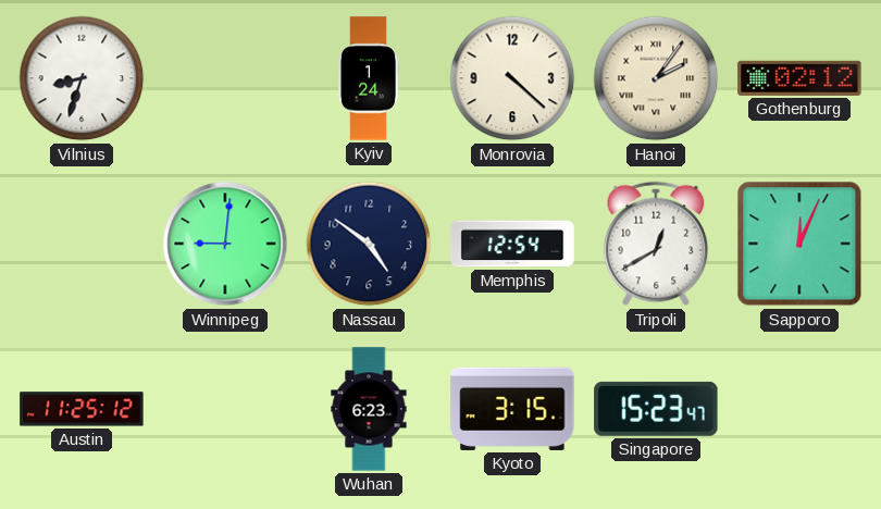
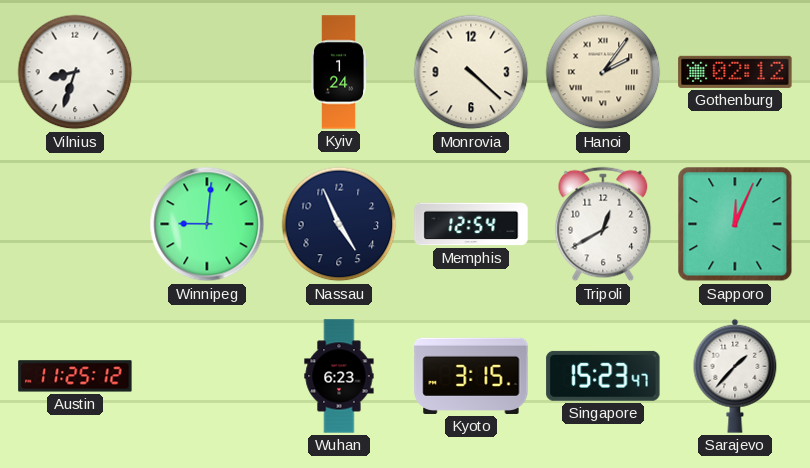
Nassau: 4:51 -> 4:56
Sarajevo: none -> 1:37
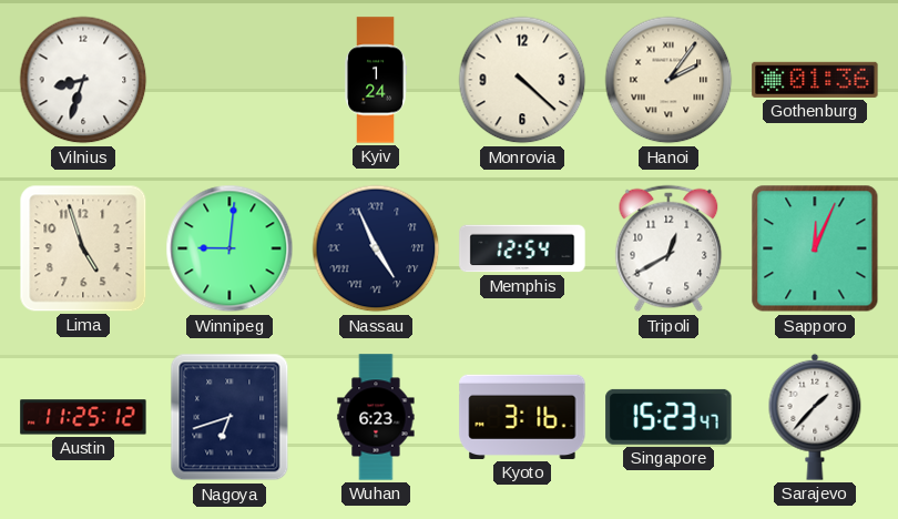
Gothenburg: 02:12 -> 01:36
Lima: none -> 4:57
Nassau numerals: Arabic -> Roman
Nagoya: none -> 6:42
Kyoto: 3:15 -> 3:16
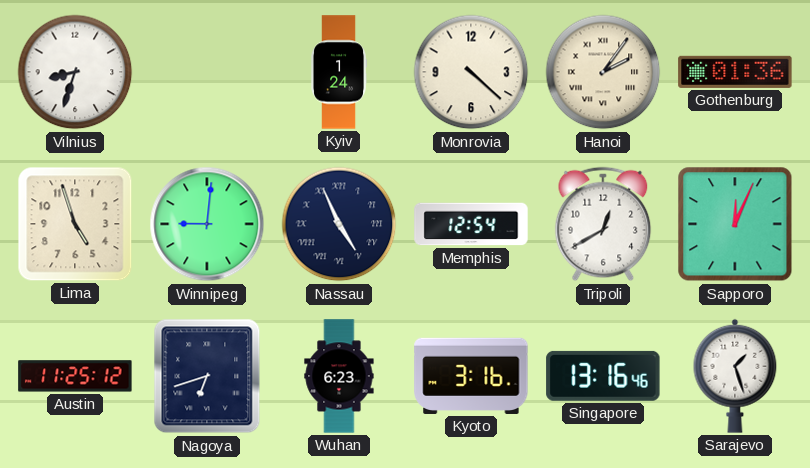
Singapore: 15:23 -> 13:16
Sarajevo: 1:37 -> 1:27
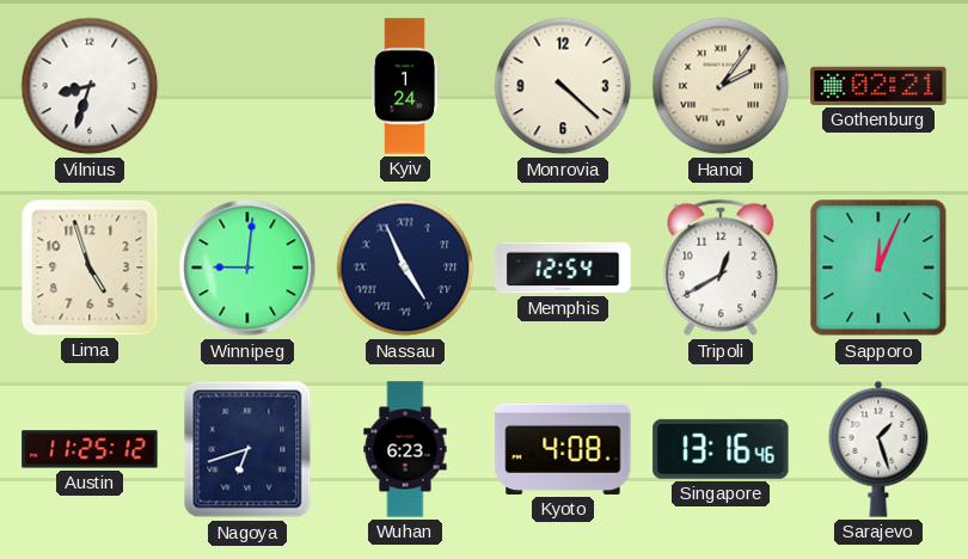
Gothenburg: 01:36 -> 02:21
Kyoto: 3:16 -> 4:08
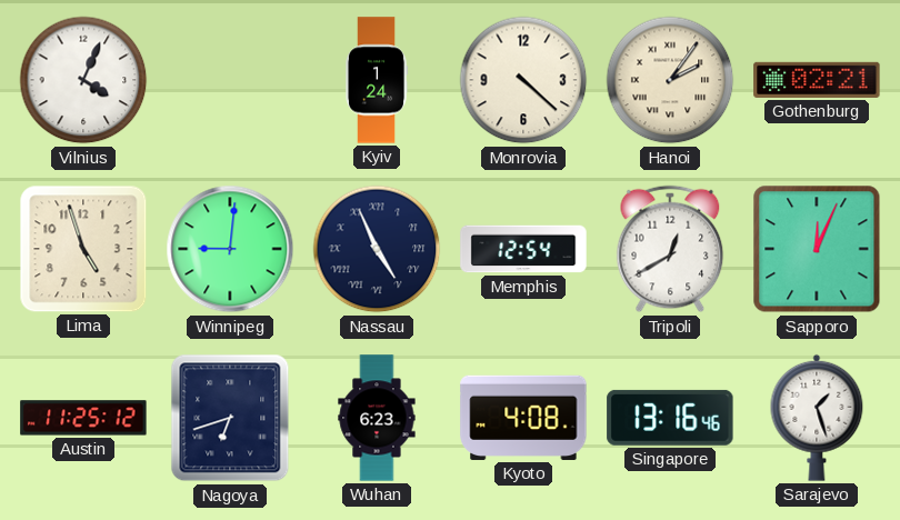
Vilnius: 8:33 -> 4:04
